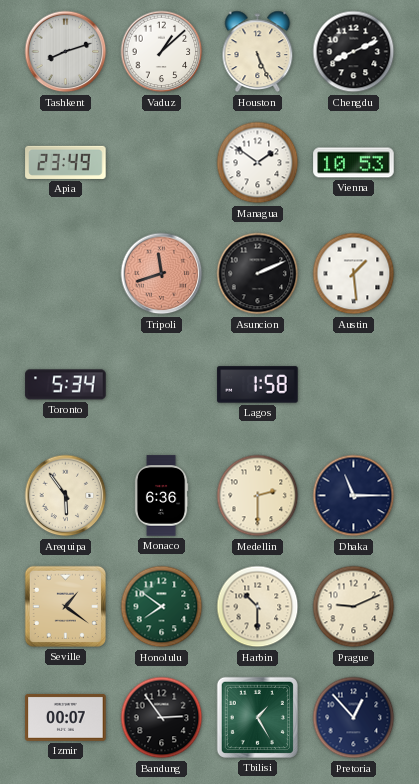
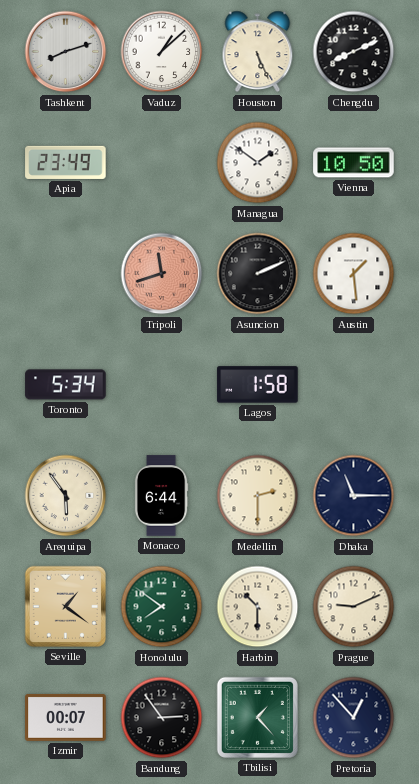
Vienna: 10:53 -> 10:50
Monaco: 6:36 -> 6:44
Tbilisi: 1:25 -> 1:23
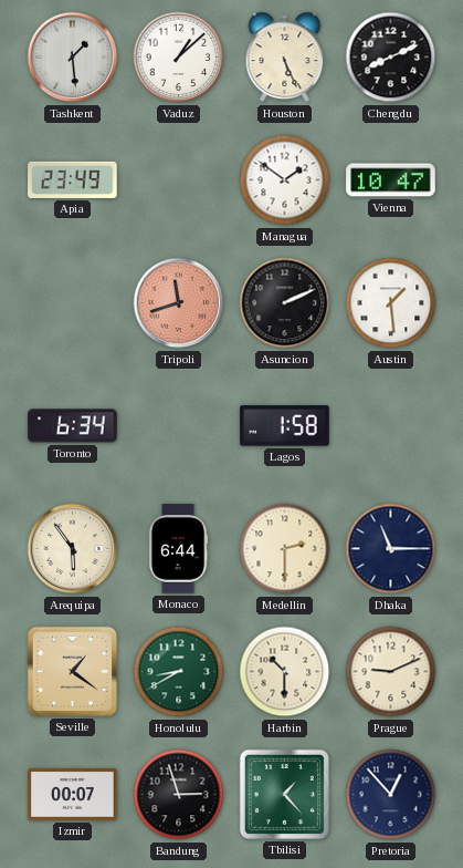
Tashkent: 8:12 -> 1:29
Vienna: 10:50 -> 10:47
Toronto: 5:34 -> 6:34
Honolulu: 7:51 -> 8:40
Bandung: 2:54 -> 2:57
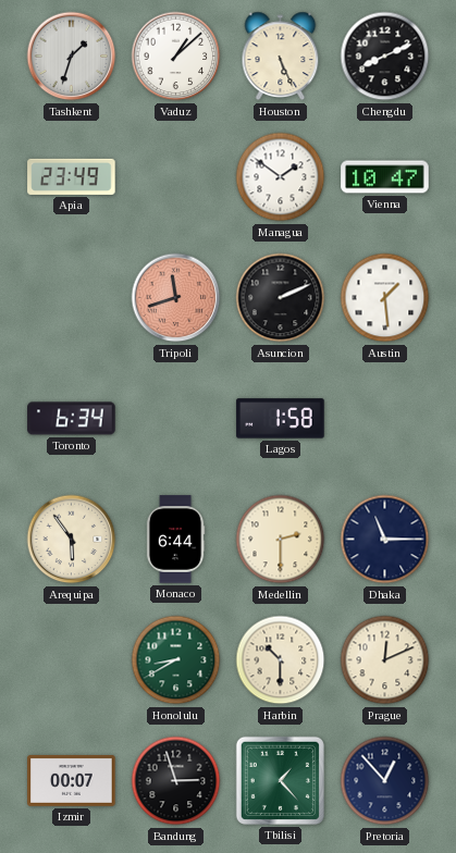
Tashkent: 1:29 -> 1:33
Seville: 1:21 -> none
Prague: 9:11 -> 12:11
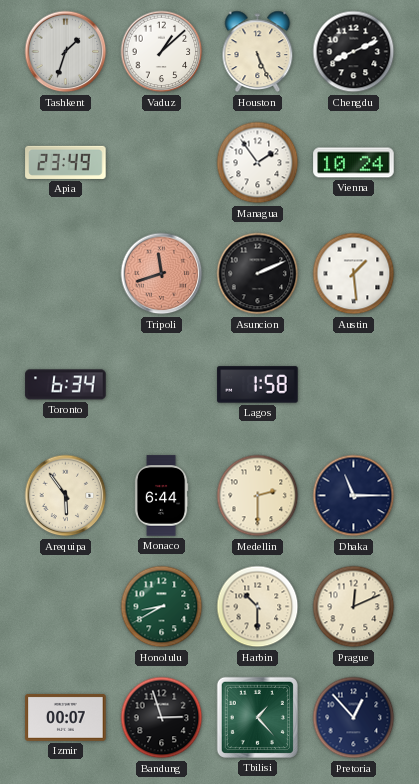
Managua: 1:51 -> 1:54
Vienna: 10:47 -> 10:24
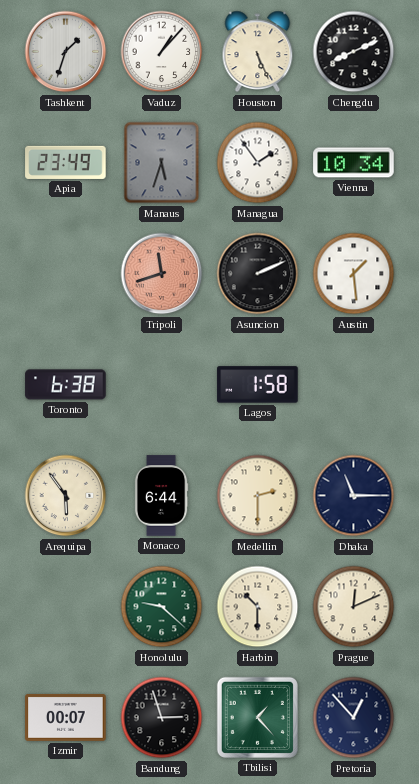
Vaduz: 1:08 -> 1:07
Manaus: none -> 5:33
Vienna: 10:24 -> 10:34
Toronto: 6:34 -> 6:38
Honolulu: 8:40 -> 9:22
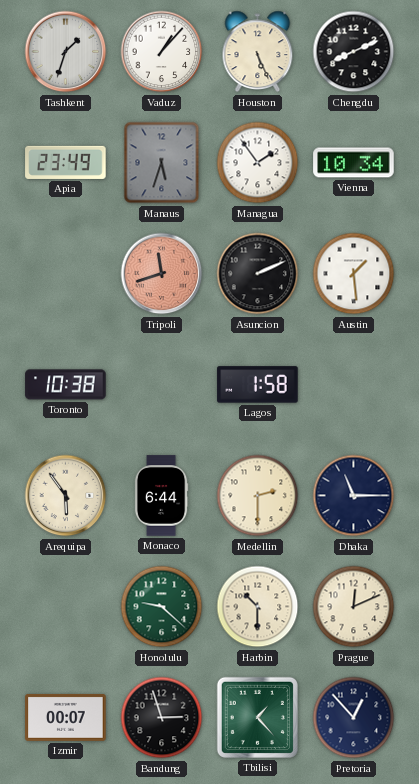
Toronto: 6:38 -> 10:38
